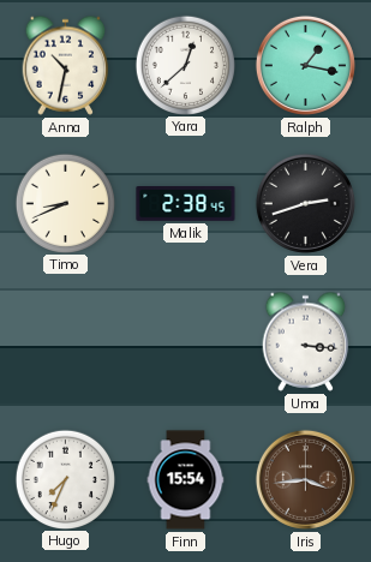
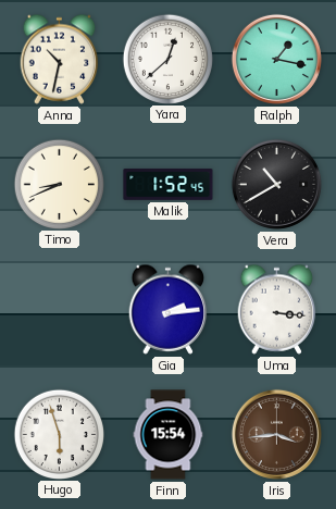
Malik: 2:38 -> 1:52
Vera: 2:42 -> 10:40
Gia: none -> 2:14
Hugo: 7:34 -> 5:57
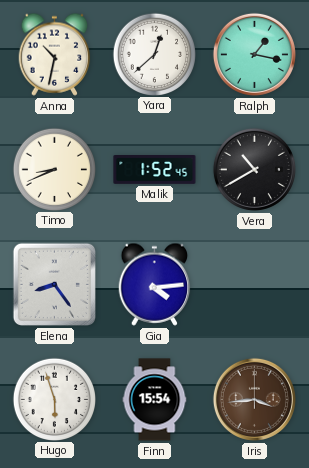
Elena: none -> 8:24
Gia: 2:14 -> 4:14
Uma: 3:16 -> none
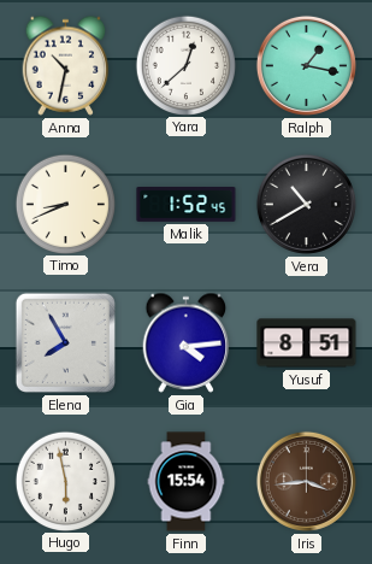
Elena: 8:24 -> 7:55
Yusuf: none -> 8:51
Hugo: 5:57 -> 5:58
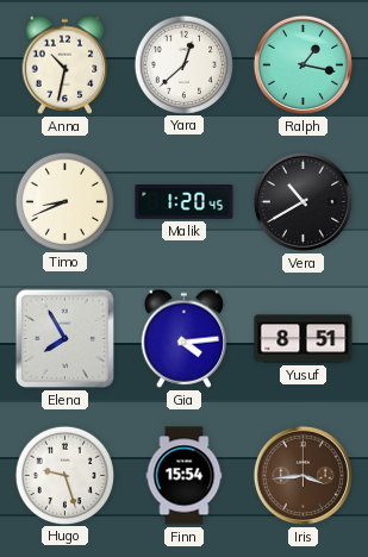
Malik: 1:52 -> 1:20
Hugo: 5:58 -> 9:27
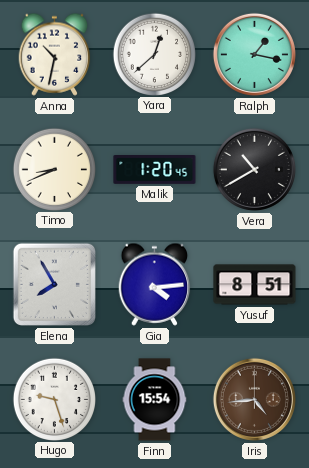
Iris: 3:44 -> 4:44
